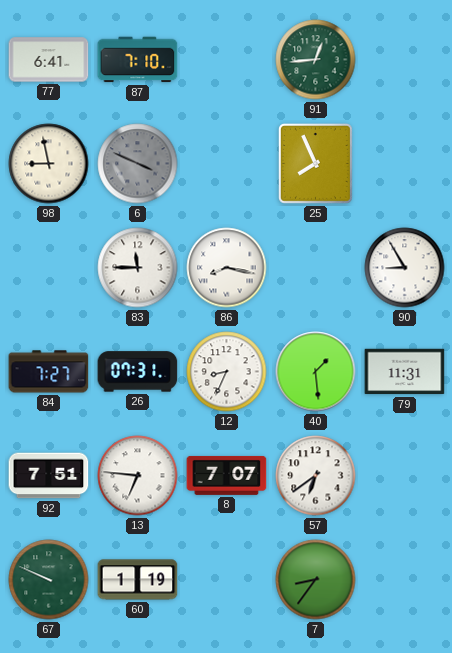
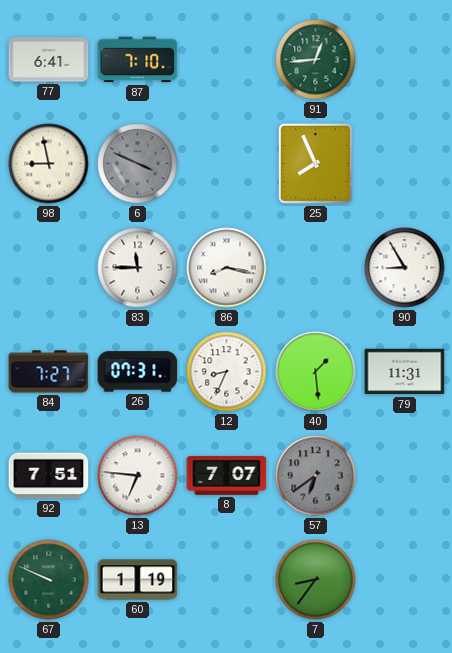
57 dial: white -> grey
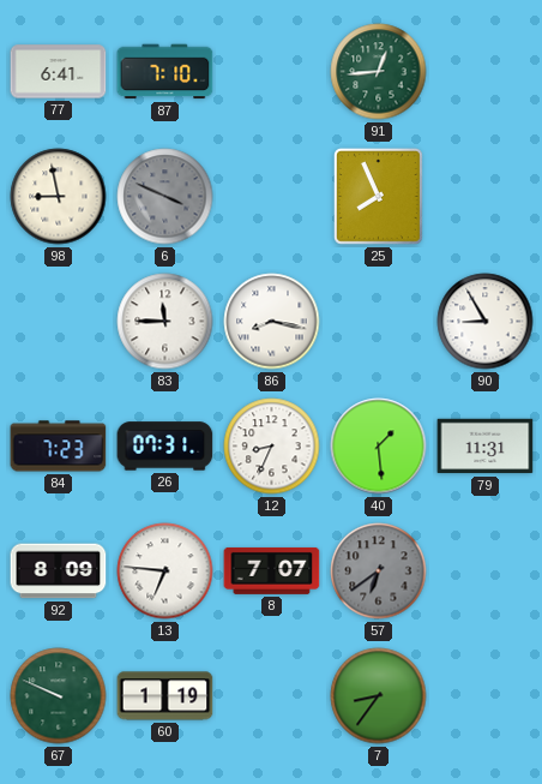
84: 7:27 -> 7:23
92: 7:51 -> 8:09
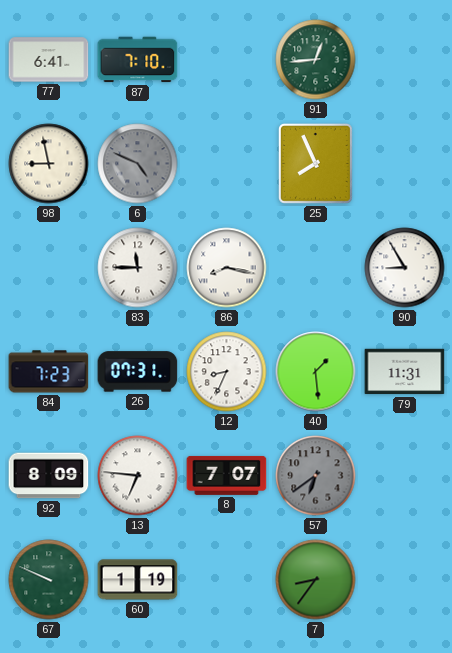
6: 3:49 -> 4:49
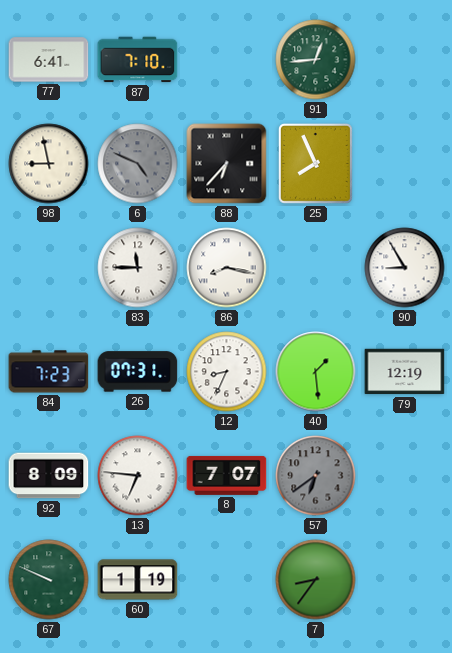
88: none -> 6:37
79: 11:31 -> 12:19
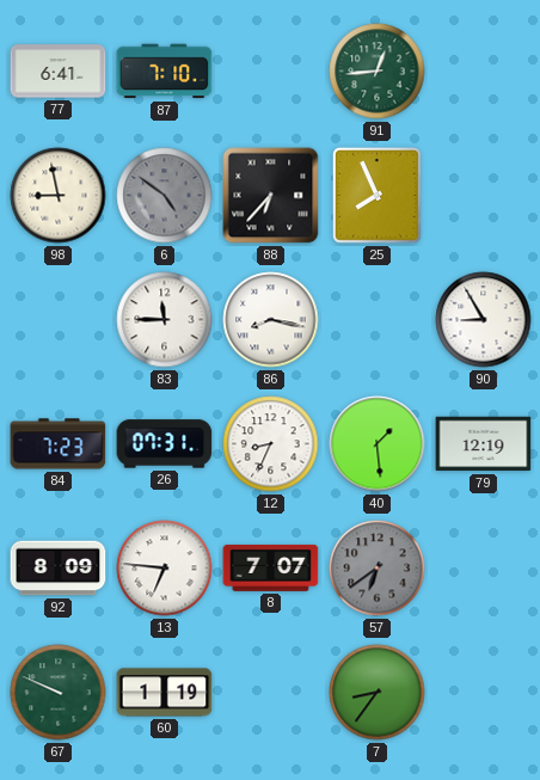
6: 4:49 -> 4:51
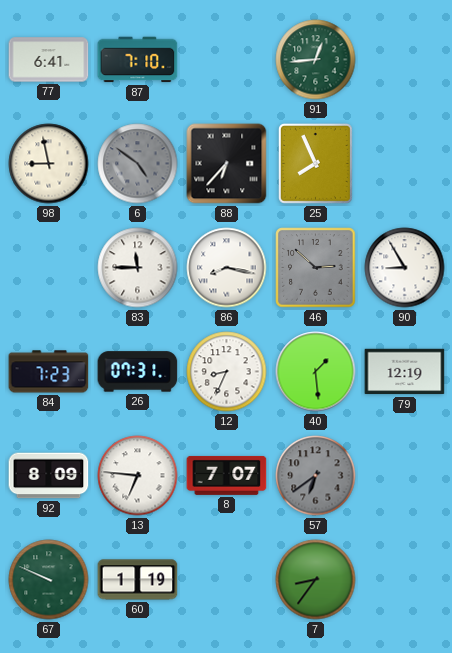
46: none -> 2:52
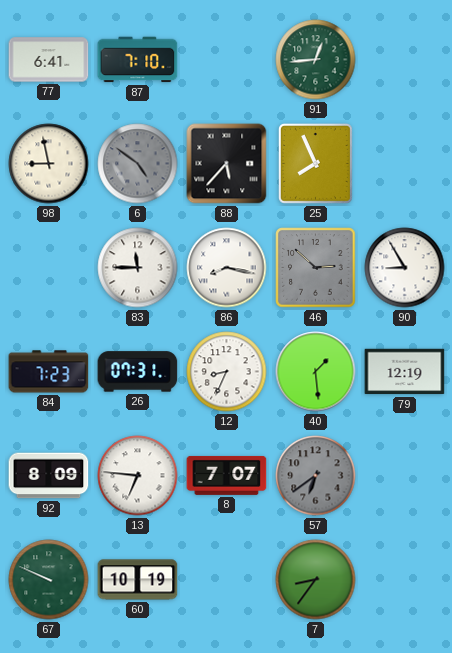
88: 6:37 -> 5:37
60: 1:19 -> 10:19
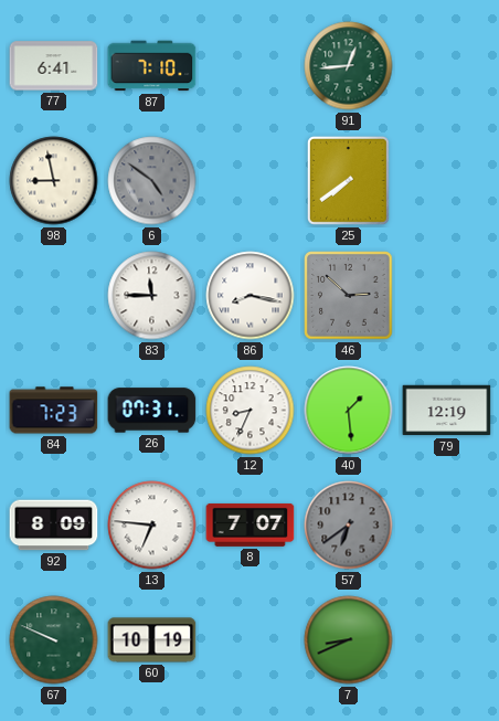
88: 5:37 -> none
25: 7:56 -> 7:39
90: 8:55 -> none
7: 8:36 -> 8:41
